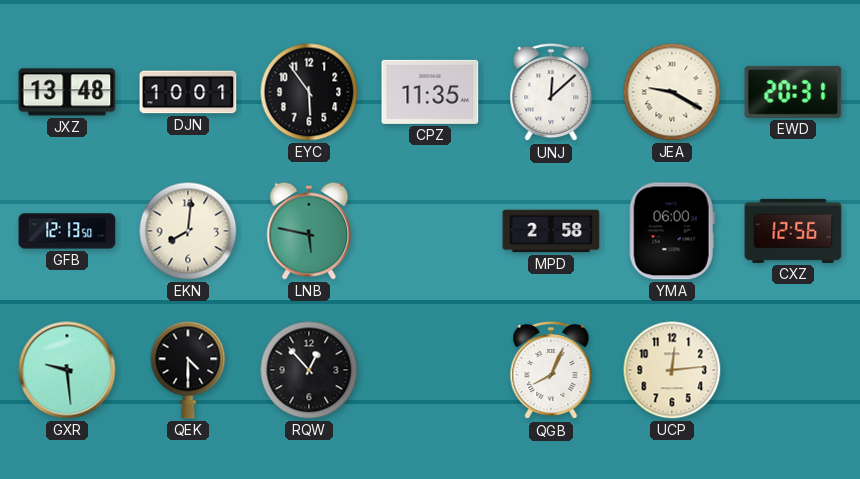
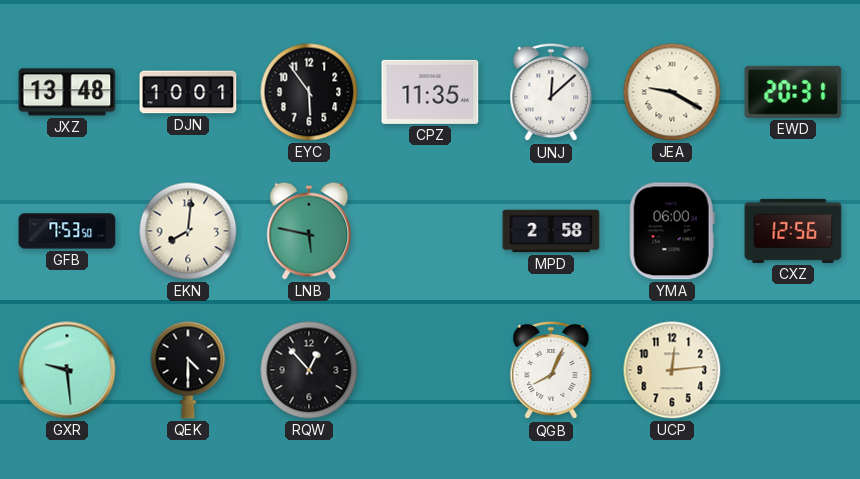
GFB: 12:13 -> 7:53
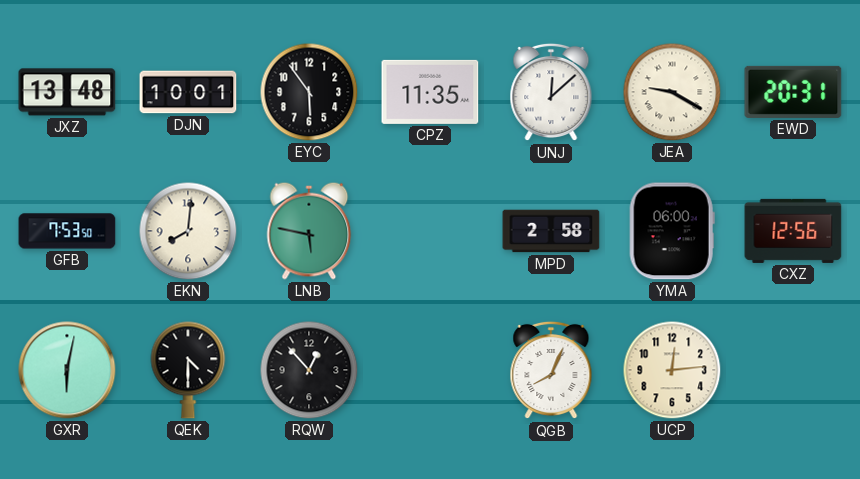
GXR: 9:29 -> 6:02
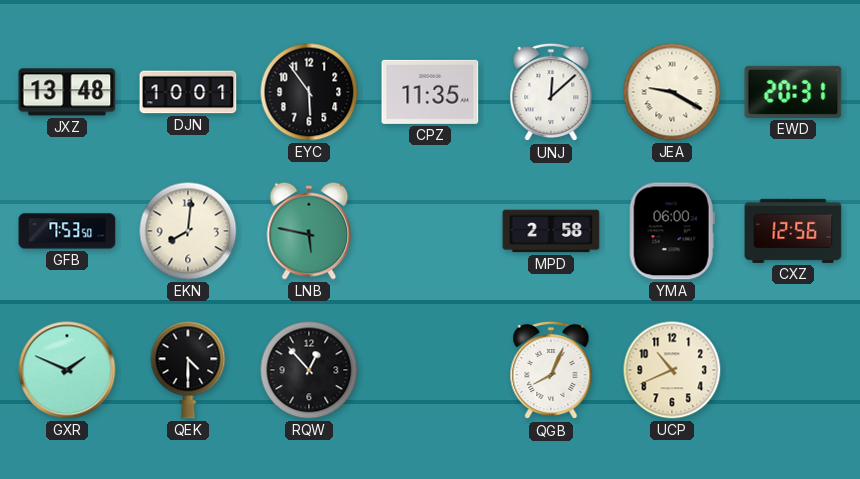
GXR: 6:02 -> 1:49
UCP: 12:14 -> 10:41
